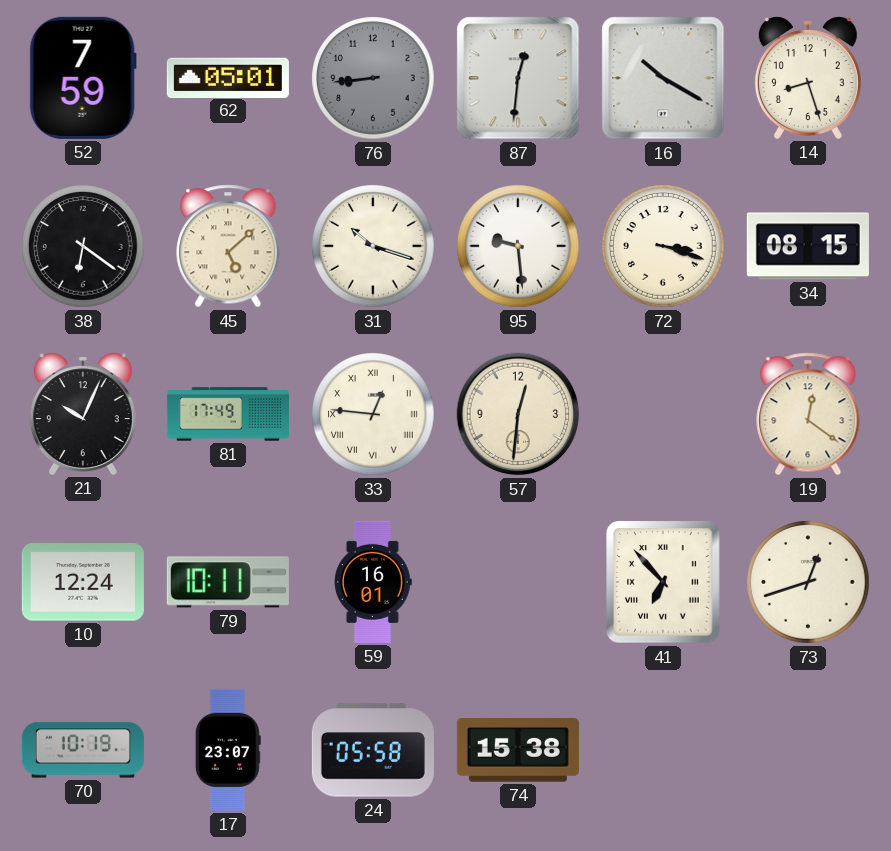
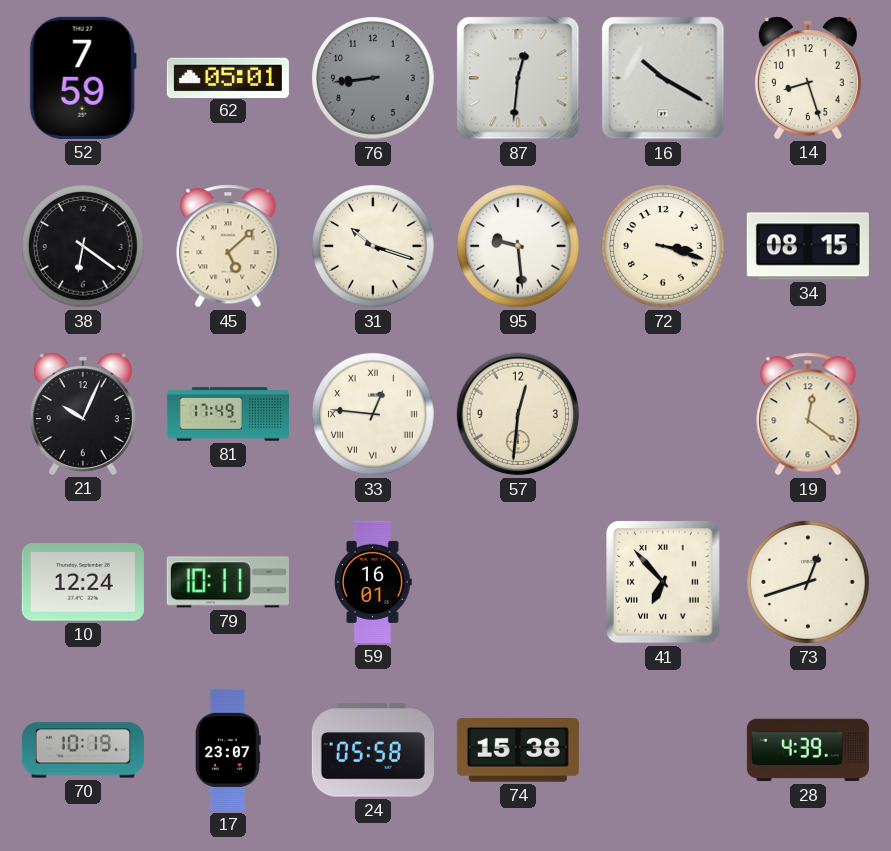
28: none -> 4:39
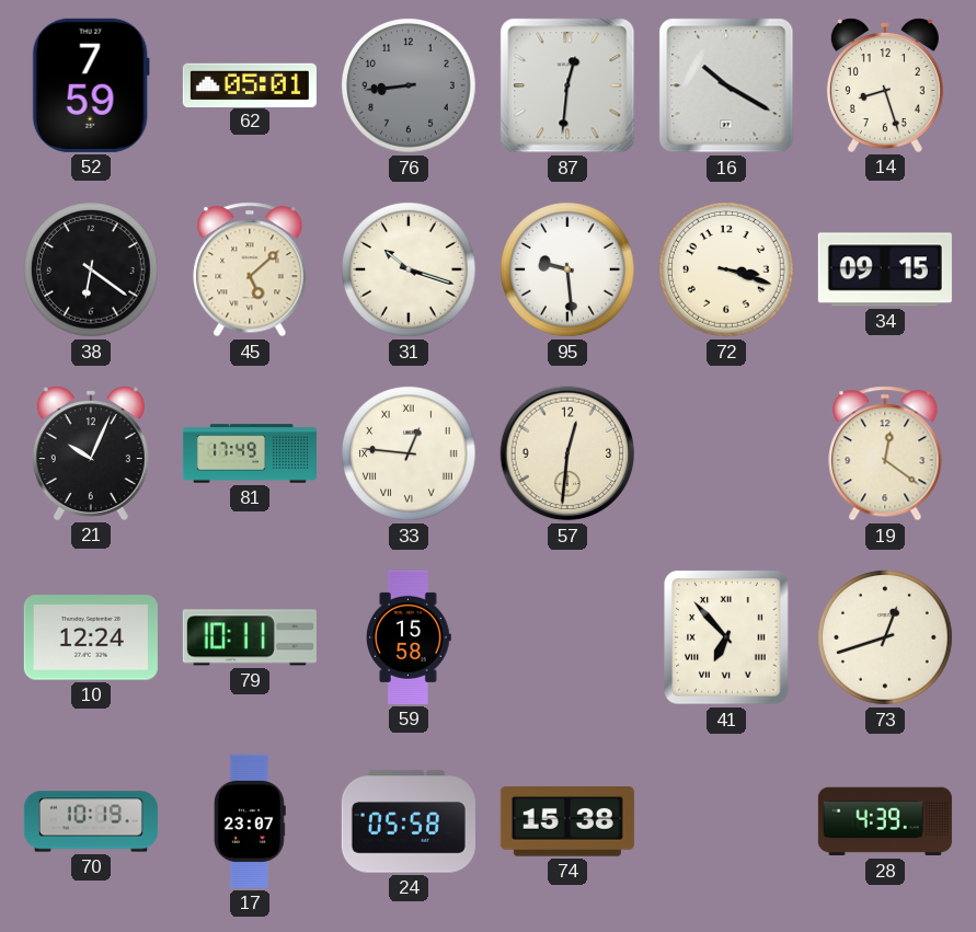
34: 08:15 -> 09:15
59: 16:01 -> 15:58
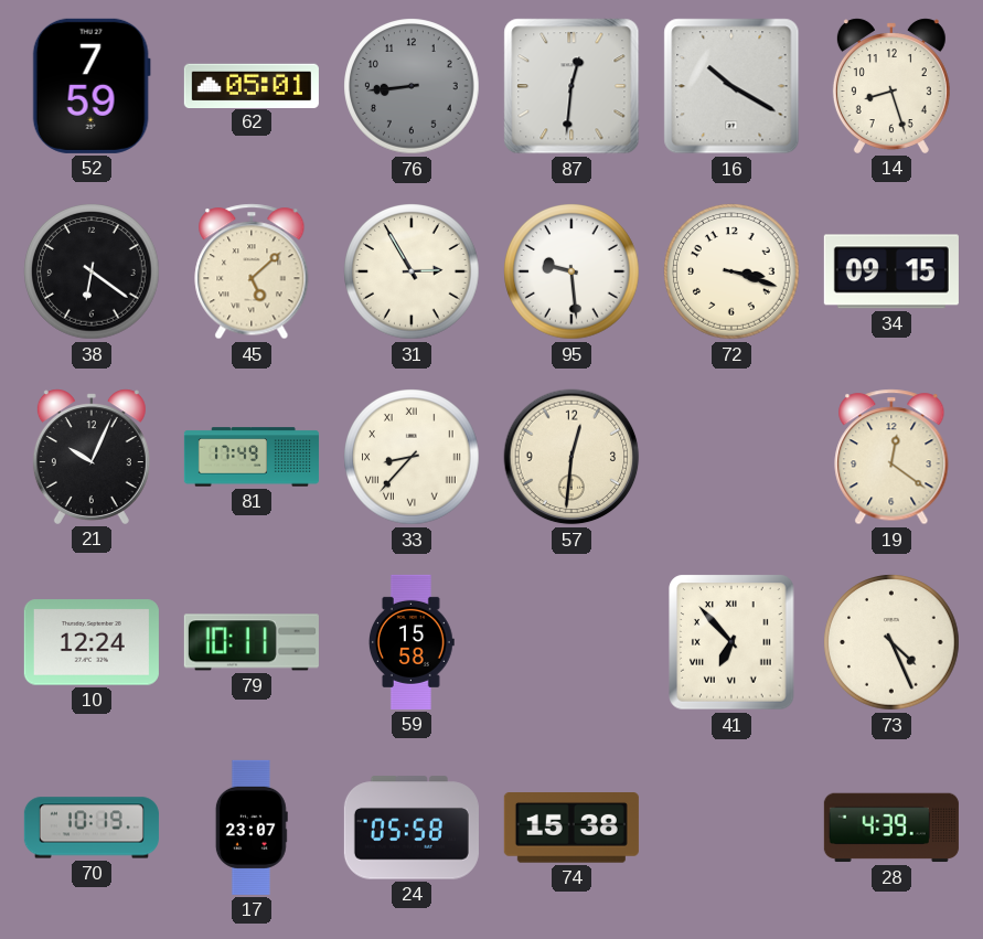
31: 10:18 -> 2:55
33: 12:46 -> 8:37
73: 12:42 -> 4:26
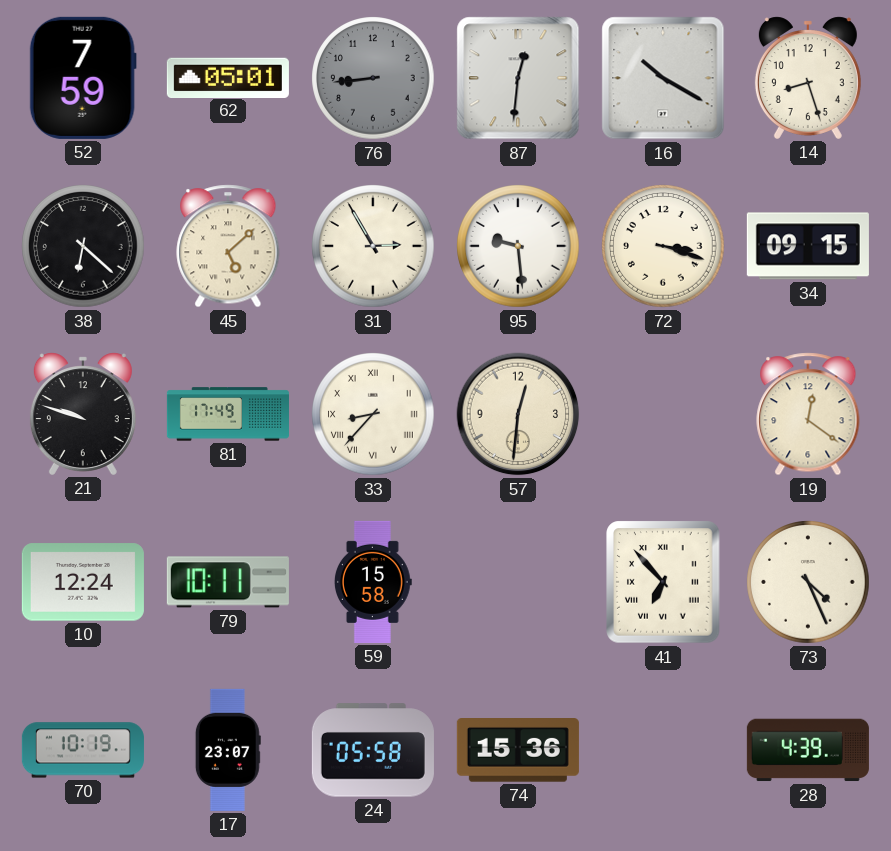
38: 6:21 -> 6:22
21: 10:04 -> 9:48
74: 15:38 -> 15:36
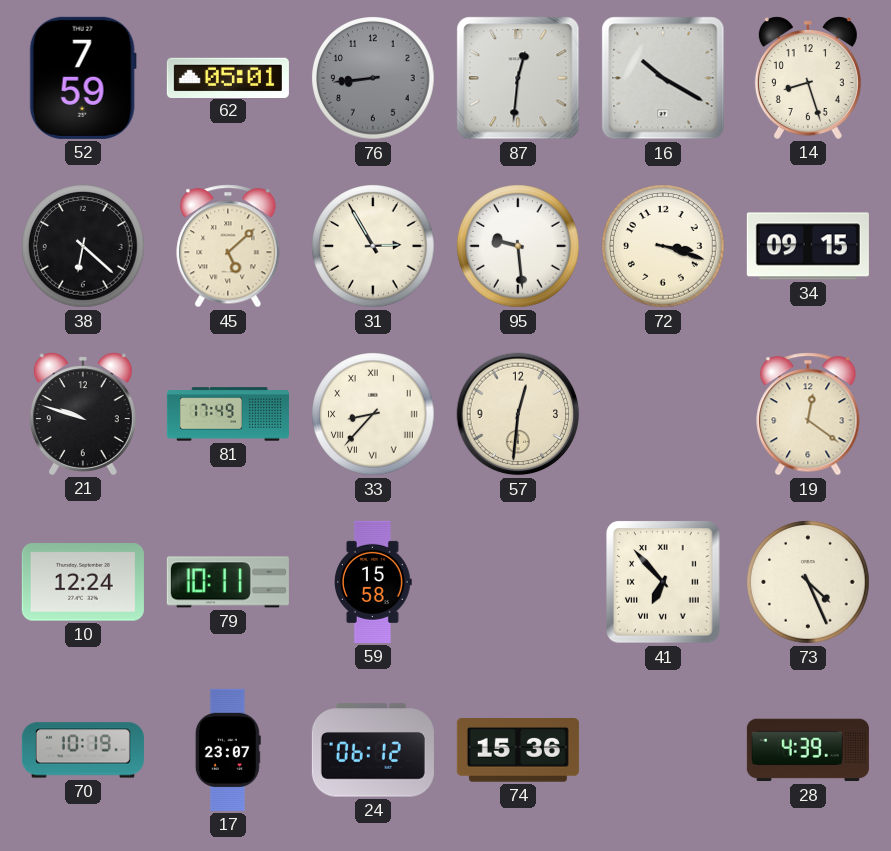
24: 05:58 -> 06:12
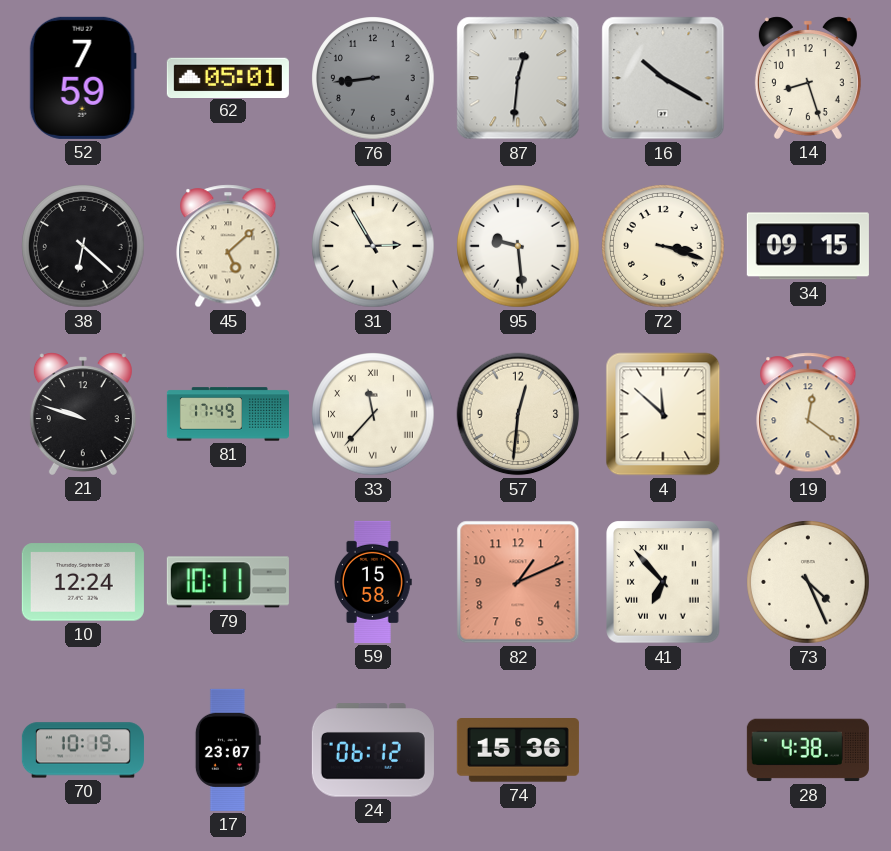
33: 8:37 -> 11:37
4: none -> 11:52
82: none -> 1:11
28: 4:39 -> 4:38
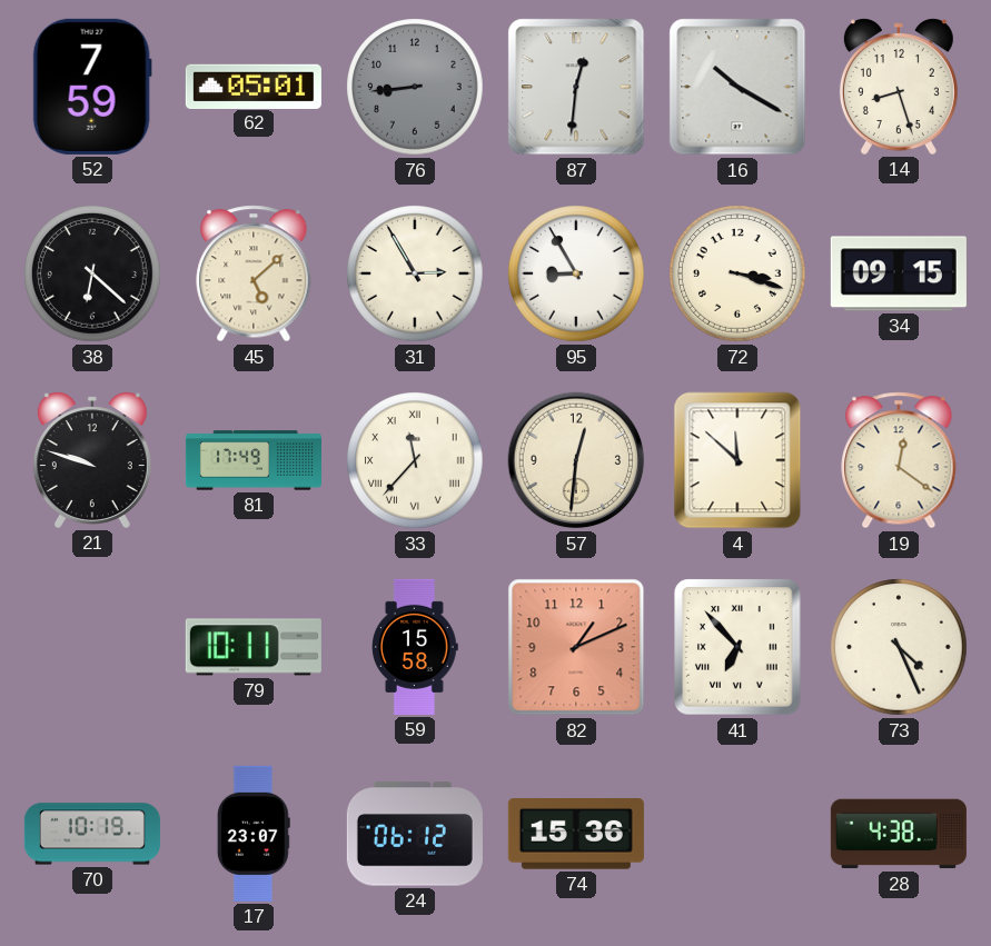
95: 9:29 -> 8:55
10: 12:24 -> none
